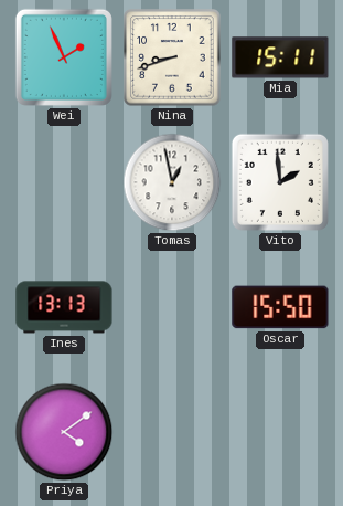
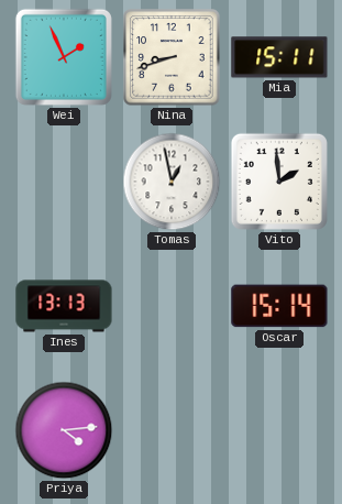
Oscar: 15:50 -> 15:14
Priya: 4:09 -> 4:14
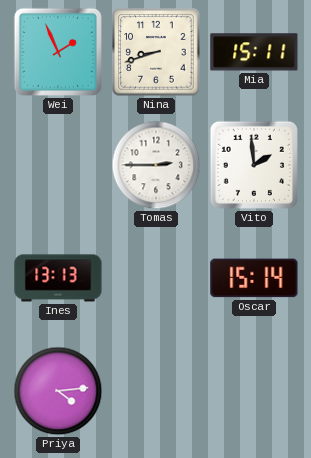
Tomas: 12:58 -> 2:45
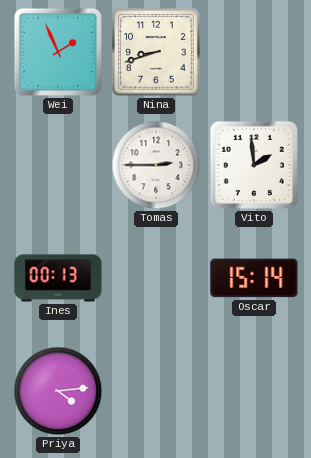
Mia: 15:11 -> none
Ines: 13:13 -> 00:13
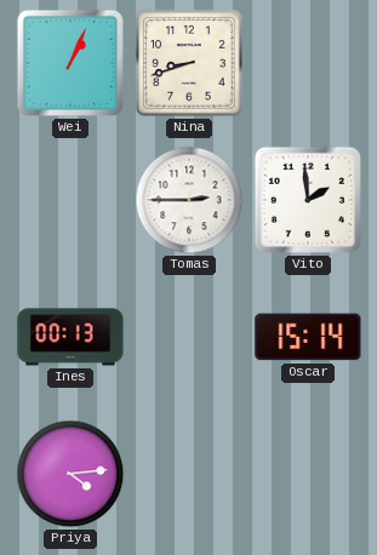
Wei: 1:56 -> 1:04
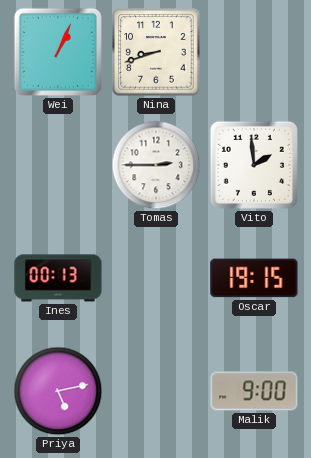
Oscar: 15:14 -> 19:15
Priya: 4:14 -> 5:13
Malik: none -> 9:00
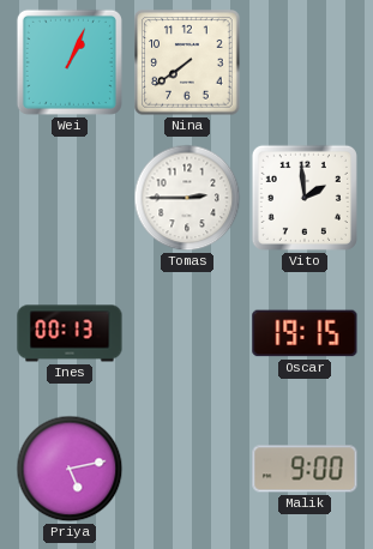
Nina: 8:42 -> 7:39
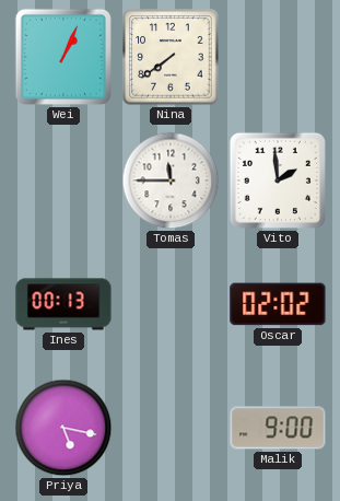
Tomas: 2:45 -> 11:45
Oscar: 19:15 -> 02:02
Priya: 5:13 -> 5:17
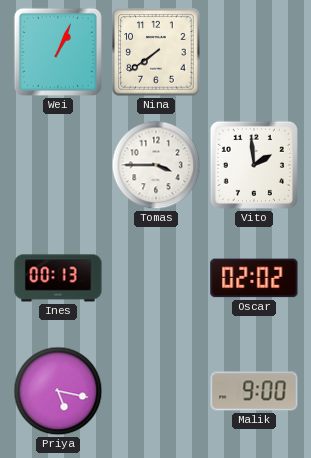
Tomas: 11:45 -> 3:45
